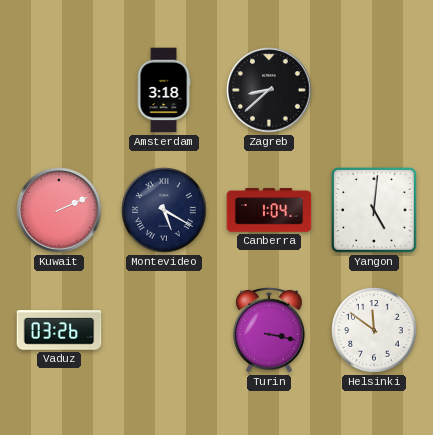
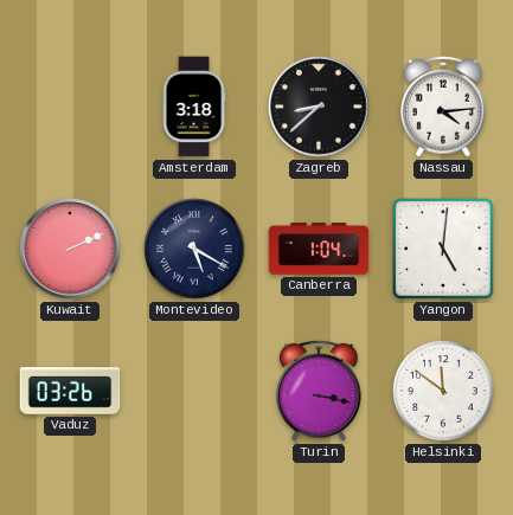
Nassau: none -> 4:14
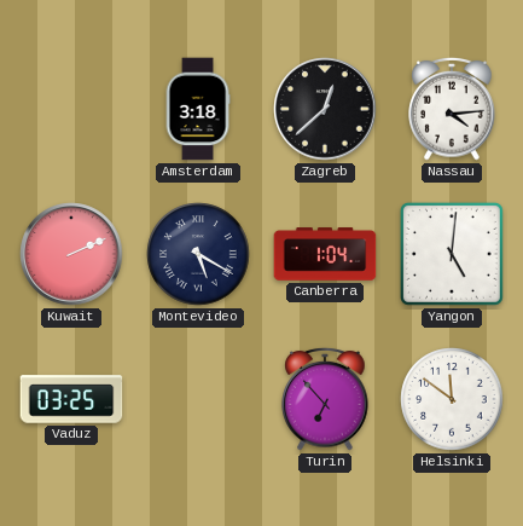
Zagreb: 8:38 -> 12:38
Vaduz: 03:26 -> 03:25
Turin: 3:17 -> 6:53
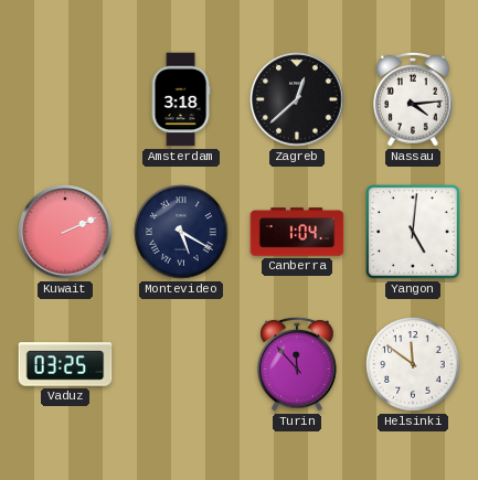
Turin: 6:53 -> 11:53
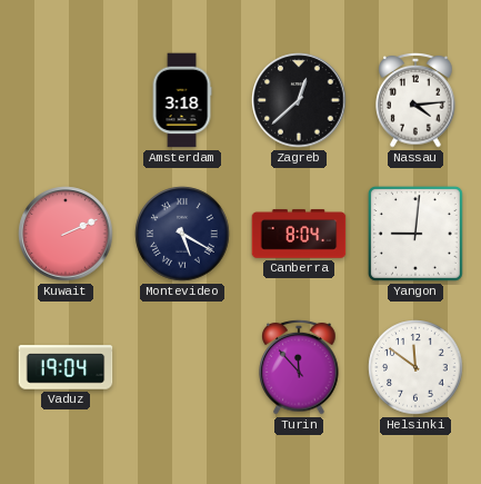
Canberra: 1:04 -> 8:04
Yangon: 5:01 -> 9:01
Vaduz: 03:25 -> 19:04
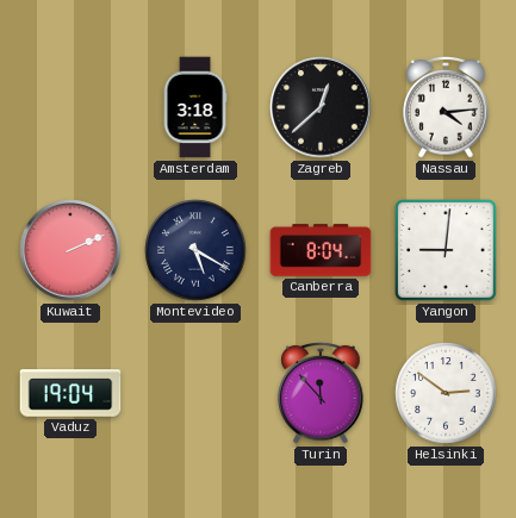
Helsinki: 11:51 -> 2:51
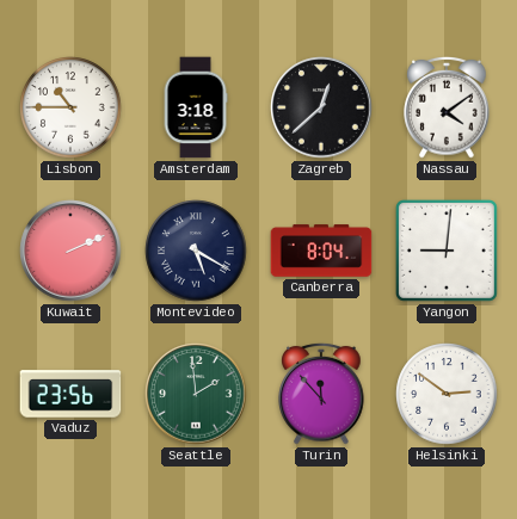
Lisbon: none -> 10:45
Nassau: 4:14 -> 4:09
Vaduz: 19:04 -> 23:56
Seattle: none -> 1:59
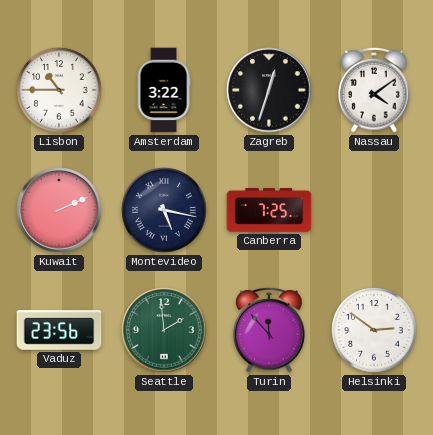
Amsterdam: 3:18 -> 3:22
Zagreb: 12:38 -> 12:33
Montevideo: 5:20 -> 5:17
Canberra: 8:04 -> 7:25
Yangon: 9:01 -> none
